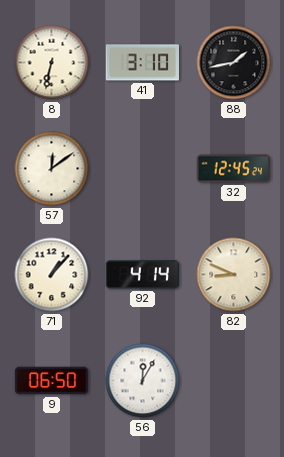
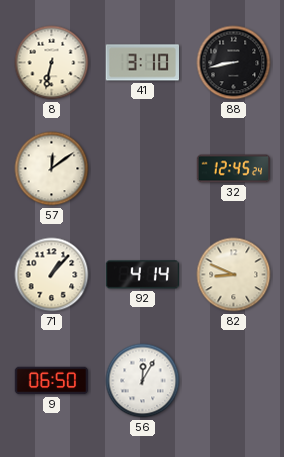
88: 1:43 -> 8:43
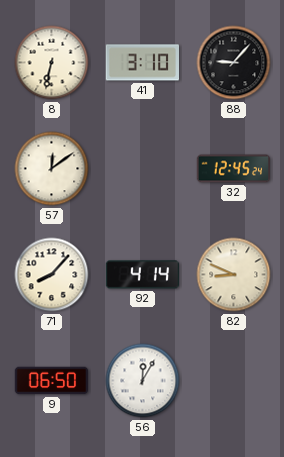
88: 8:43 -> 9:07
71: 1:07 -> 8:07
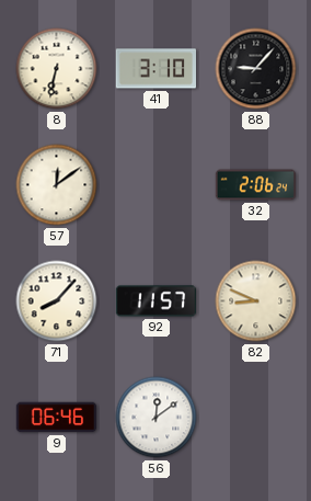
32: 12:45 -> 2:06
92: 4:14 -> 11:57
9: 06:50 -> 06:46
56: 12:05 -> 12:09
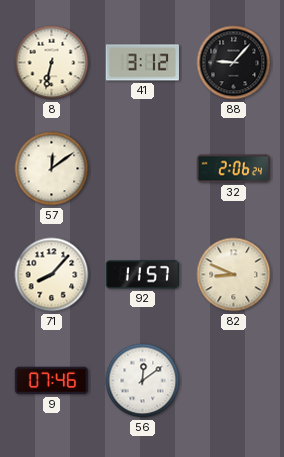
41: 3:10 -> 3:12
9: 06:46 -> 07:46
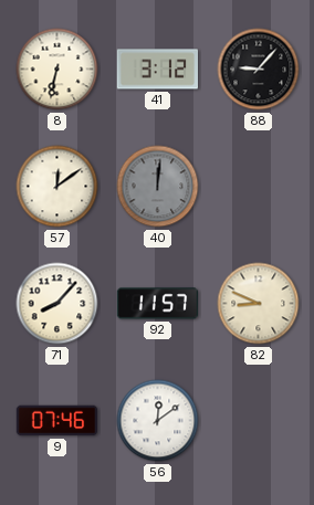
40: none -> 12:01
32: 2:06 -> none
